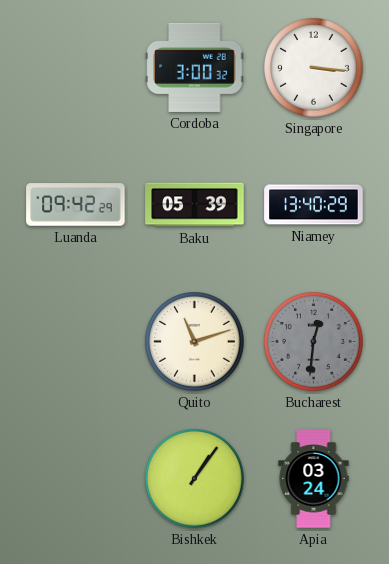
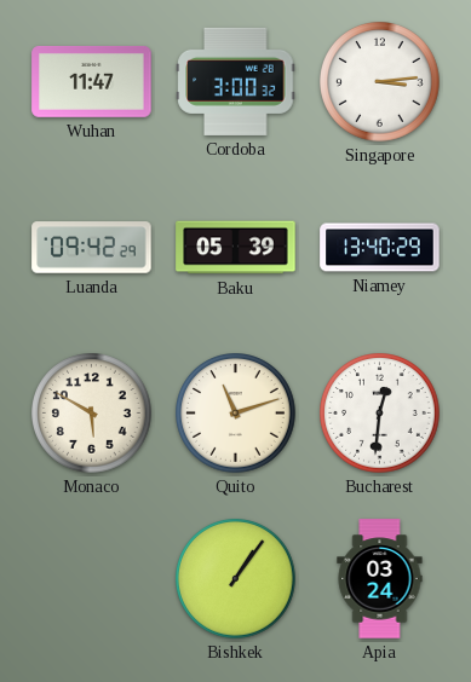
Wuhan: none -> 11:47
Singapore: 3:16 -> 3:14
Monaco: none -> 5:50
Bucharest dial: grey -> white
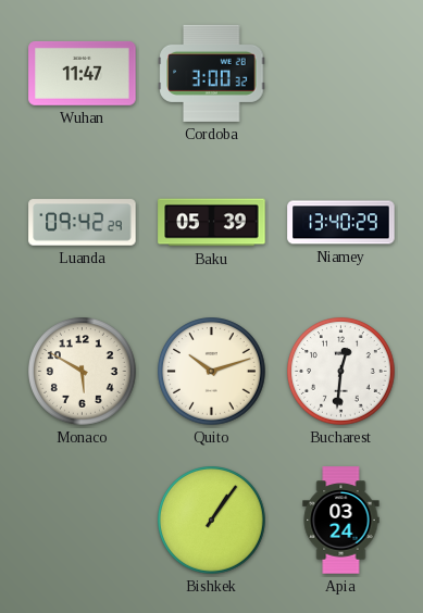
Singapore: 3:14 -> none
Quito: 11:12 -> 10:12
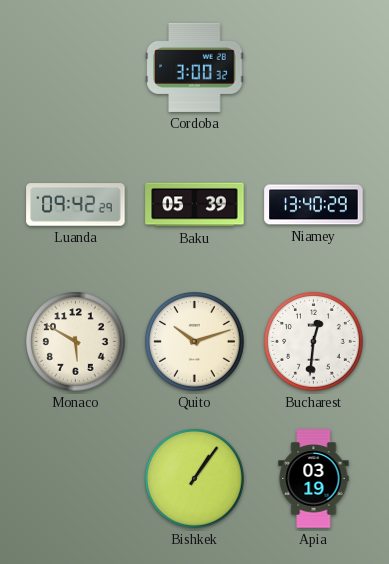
Wuhan: 11:47 -> none
Apia: 03:24 -> 03:19
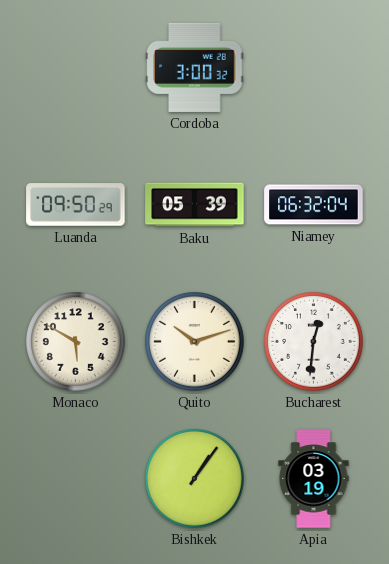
Luanda: 09:42 -> 09:50
Niamey: 13:40 -> 06:32
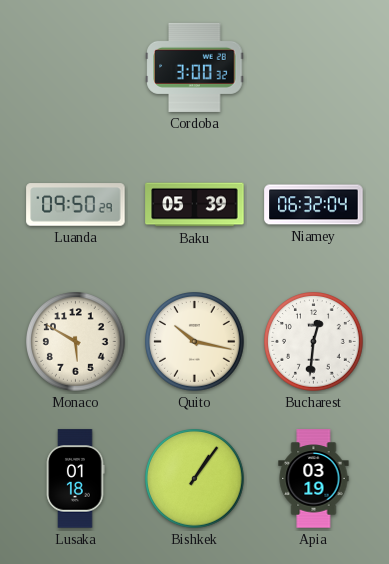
Quito: 10:12 -> 10:17
Lusaka: none -> 01:18
